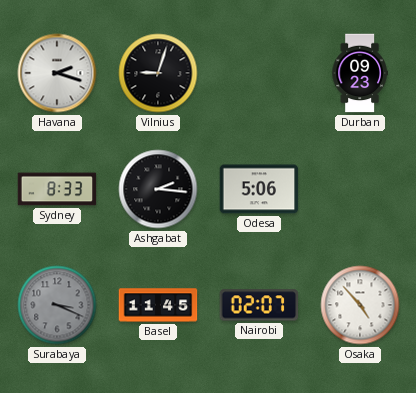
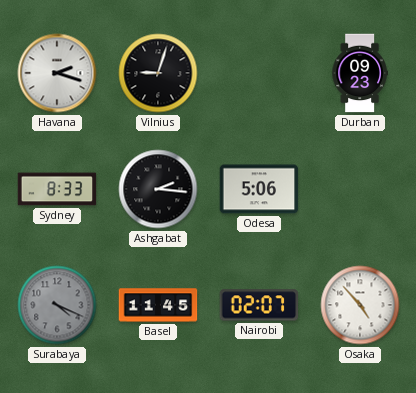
Surabaya: 3:19 -> 4:19
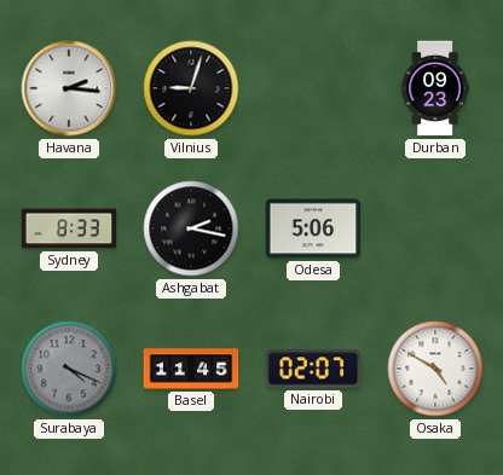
Havana: 2:18 -> 2:16
Ashgabat: 2:16 -> 2:17
Osaka: 4:53 -> 4:50
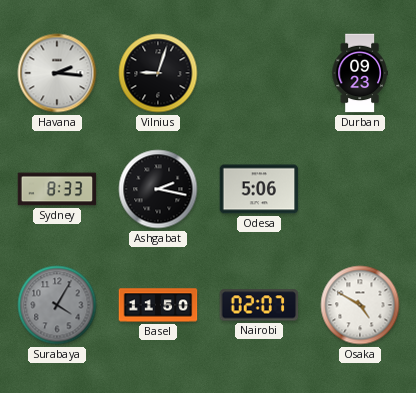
Surabaya: 4:19 -> 4:05
Basel: 11:45 -> 11:50
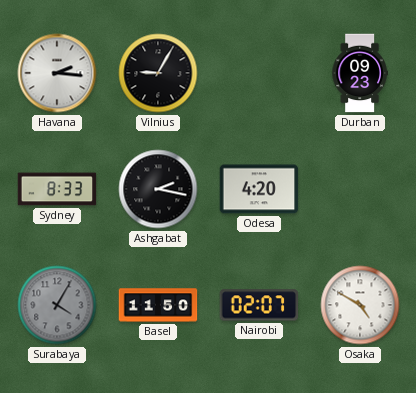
Vilnius: 9:03 -> 9:05
Odesa: 5:06 -> 4:20
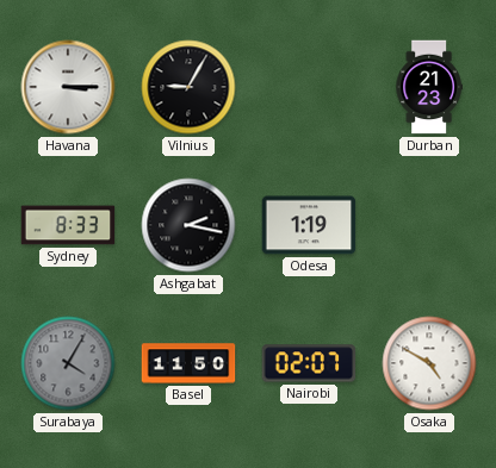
Havana: 2:16 -> 3:15
Durban: 09:23 -> 21:23
Odesa: 4:20 -> 1:19
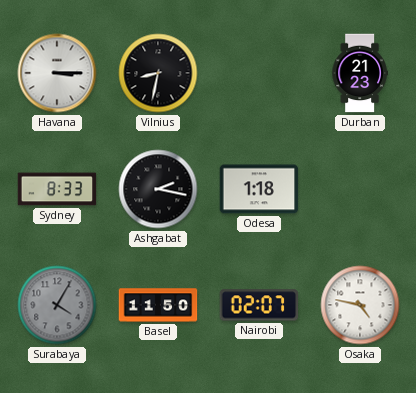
Vilnius: 9:05 -> 8:32
Odesa: 1:19 -> 1:18
Osaka: 4:50 -> 4:47
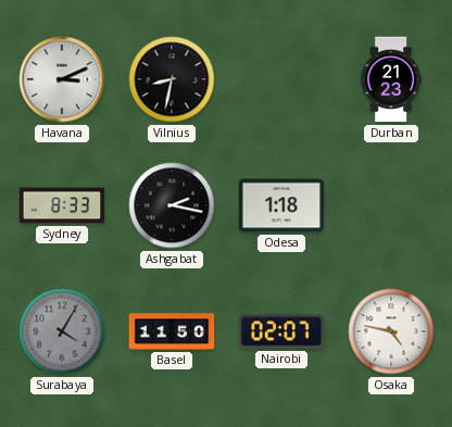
Havana: 3:15 -> 3:11
